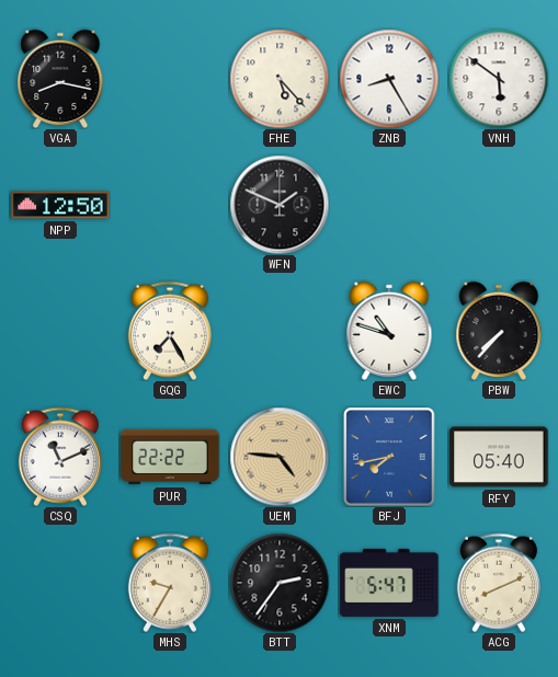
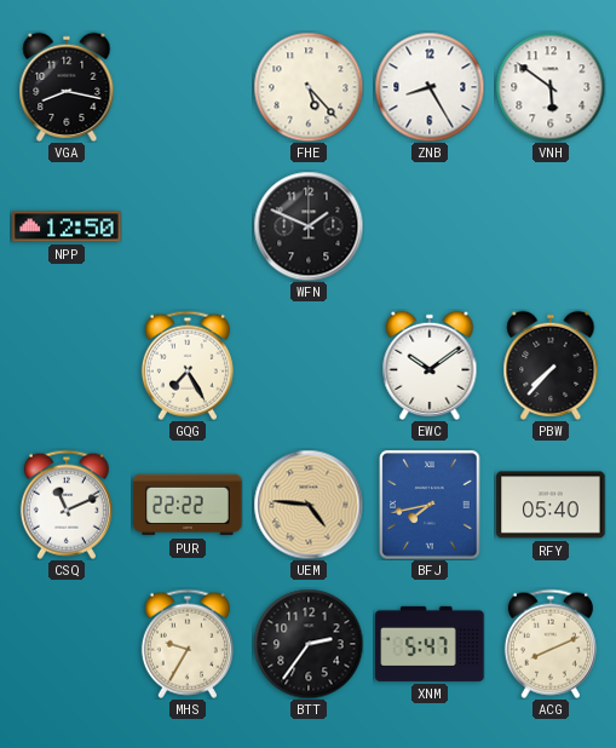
EWC: 10:48 -> 10:09
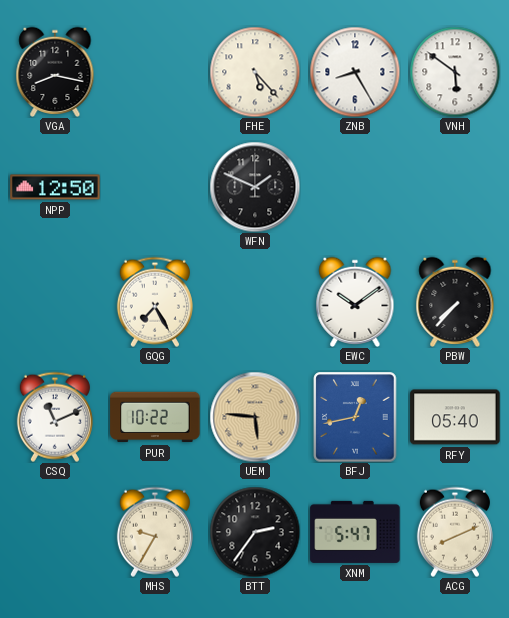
PUR: 22:22 -> 10:22
UEM: 4:46 -> 5:46
BFJ: 7:43 -> 12:43
